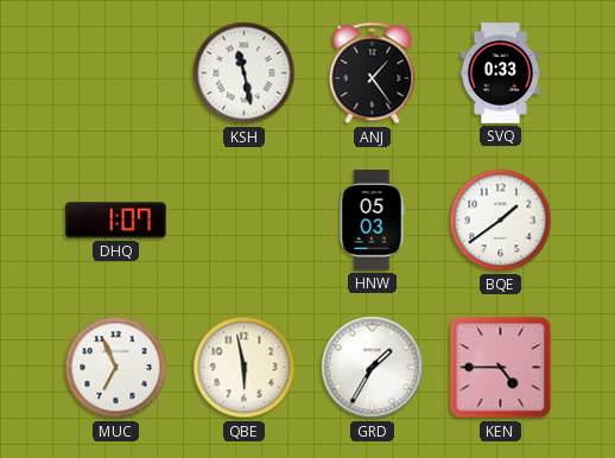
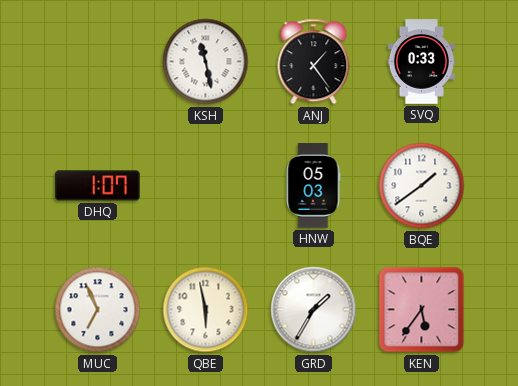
KEN: 4:45 -> 5:36
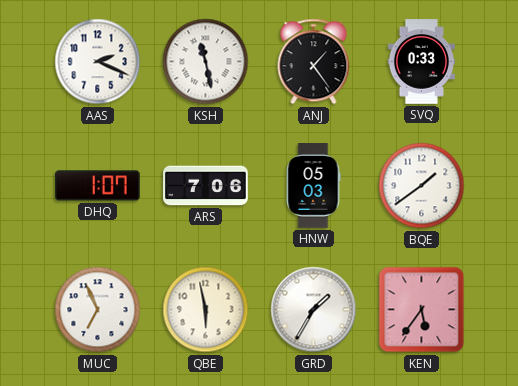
AAS: none -> 2:19
ARS: none -> 7:06
